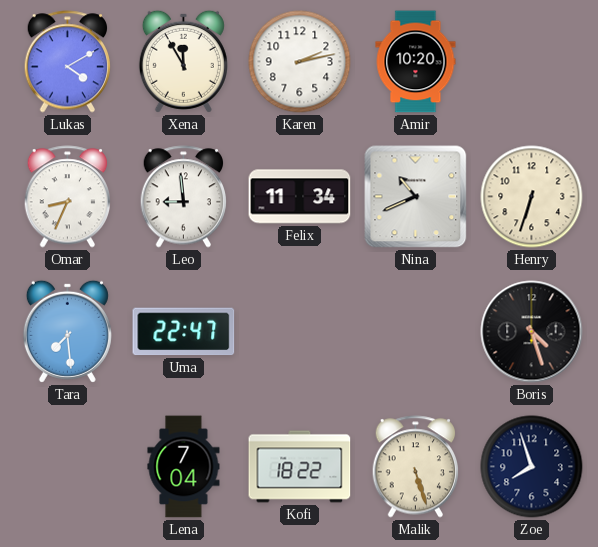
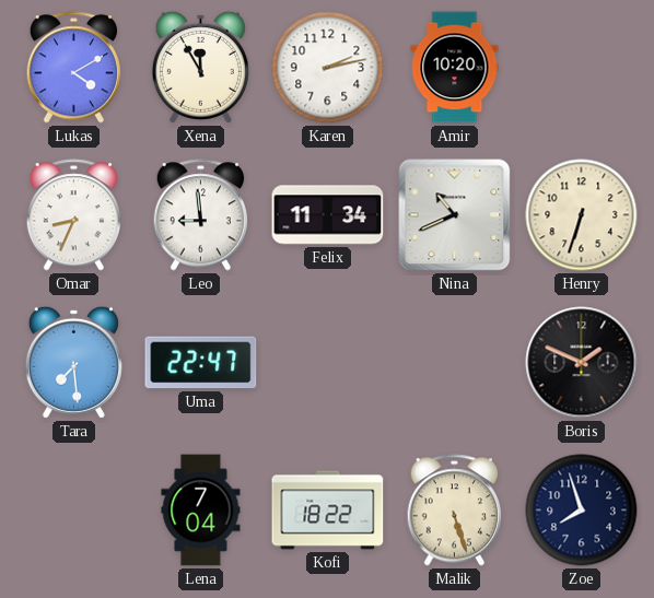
Boris: 4:27 -> 1:49
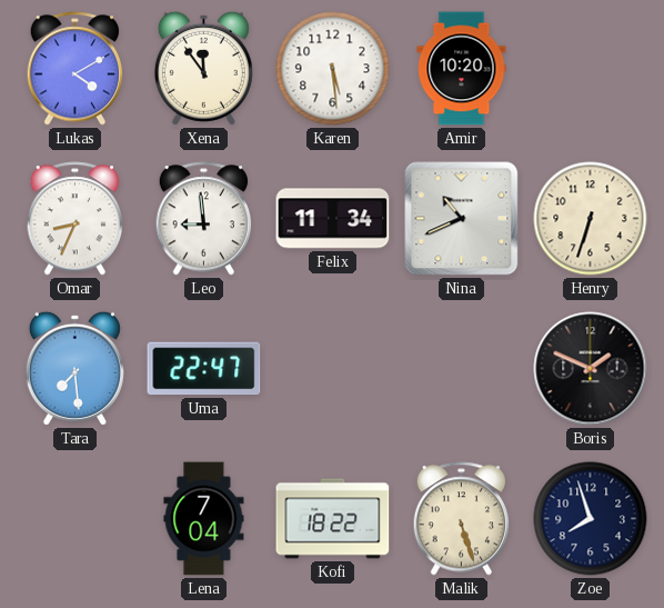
Xena: 11:55 -> 11:54
Karen: 2:13 -> 5:29
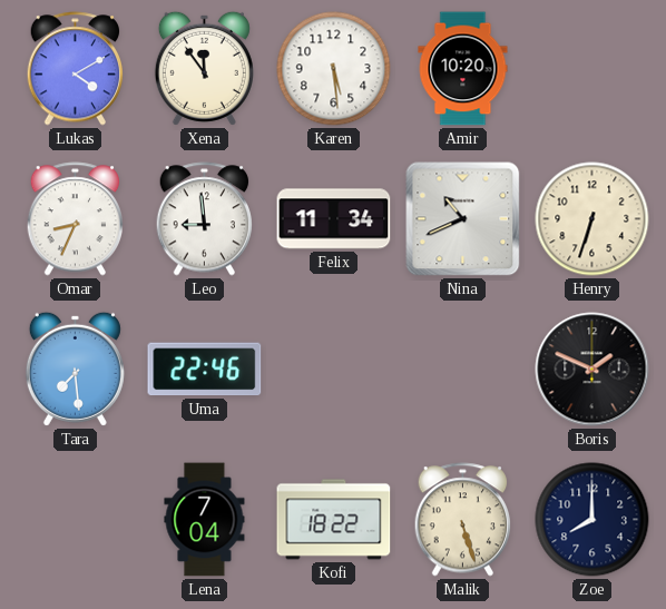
Uma: 22:47 -> 22:46
Zoe: 7:57 -> 8:00
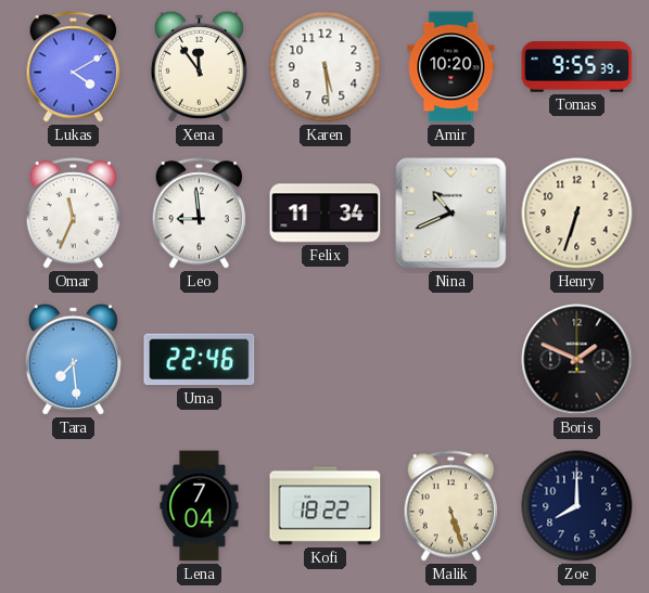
Tomas: none -> 9:55
Omar: 8:34 -> 11:34
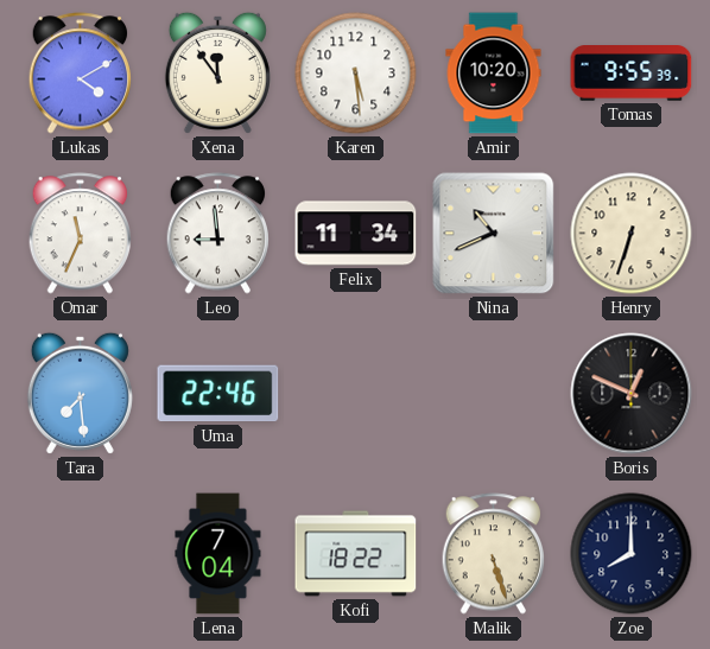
Boris: 1:49 -> 12:49
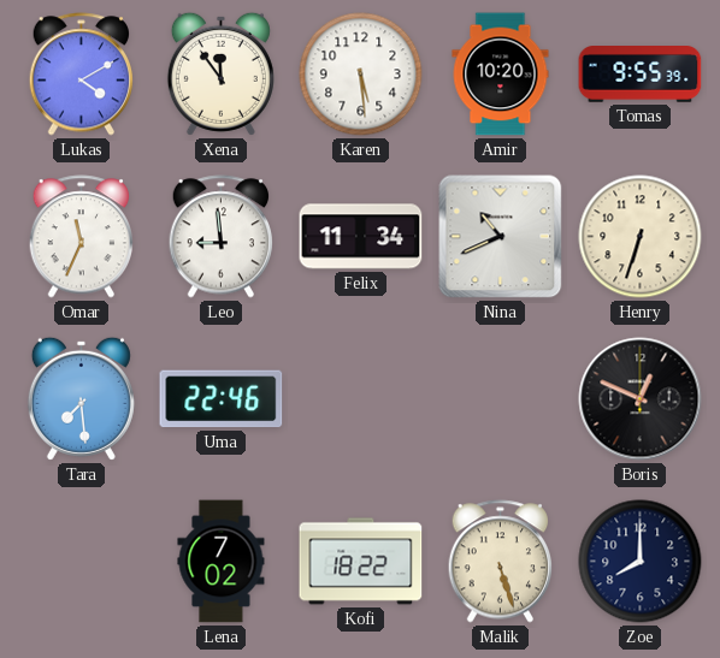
Lena: 7:04 -> 7:02
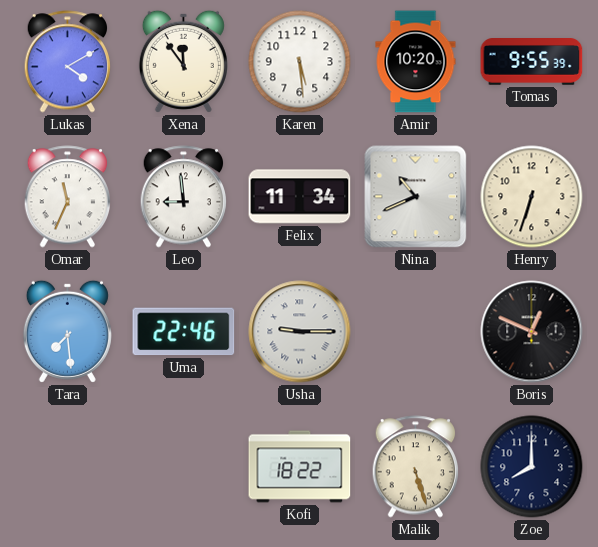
Usha: none -> 9:15
Lena: 7:02 -> none
